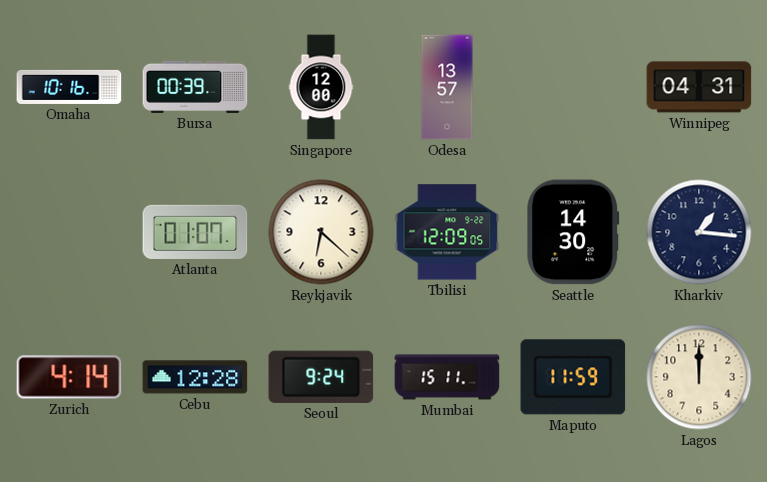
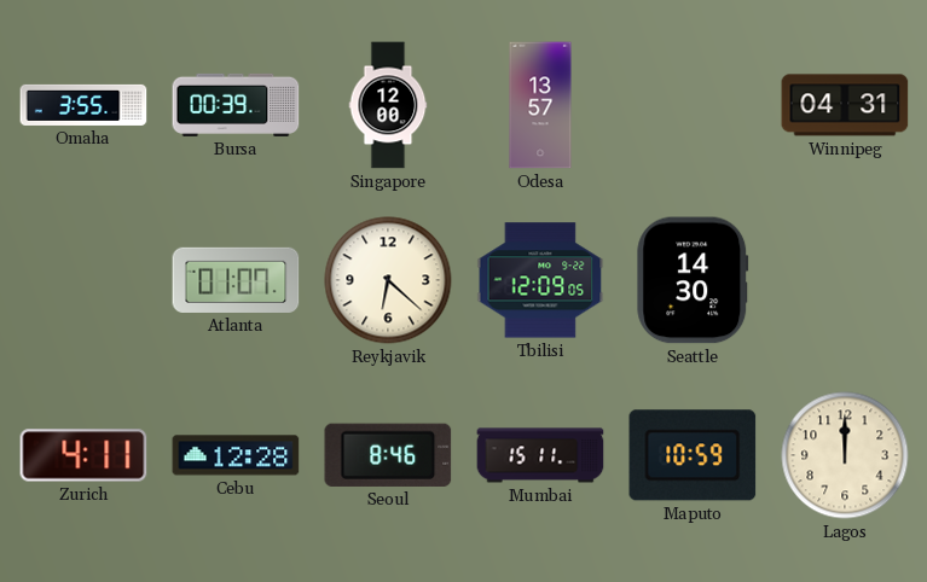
Omaha: 10:16 -> 3:55
Kharkiv: 1:16 -> none
Zurich: 4:14 -> 4:11
Seoul: 9:24 -> 8:46
Maputo: 11:59 -> 10:59
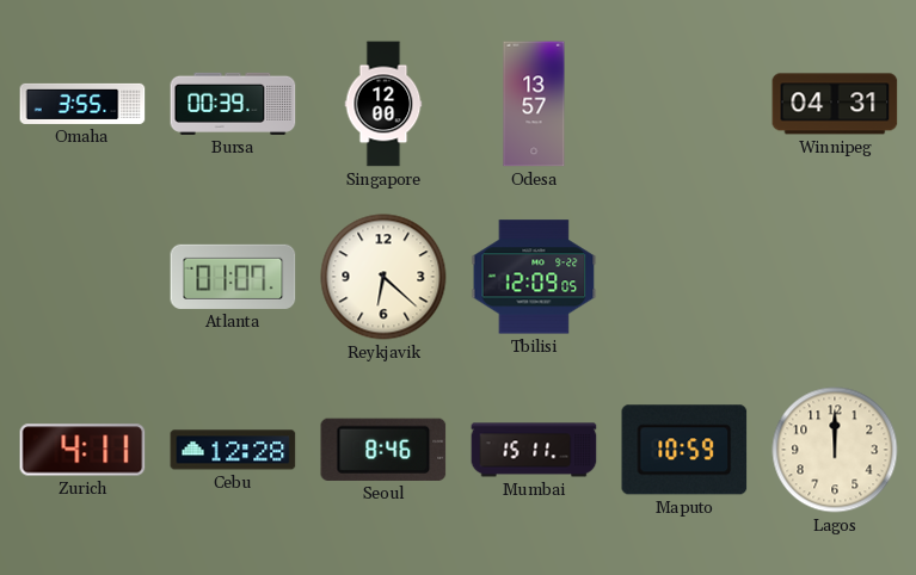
Seattle: 14:30 -> none
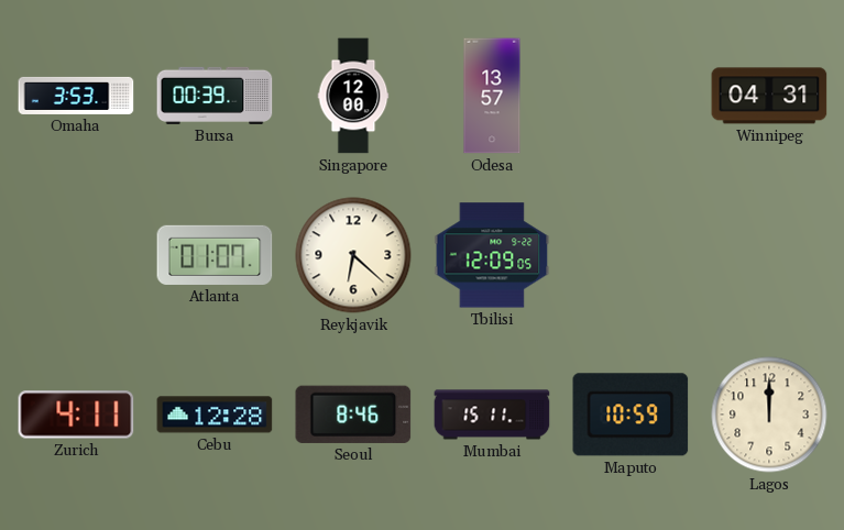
Omaha: 3:55 -> 3:53
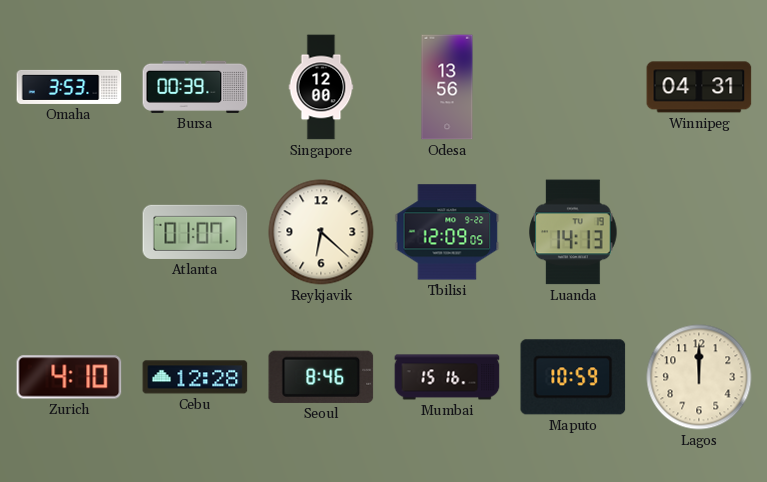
Odesa: 13:57 -> 13:56
Luanda: none -> 14:13
Zurich: 4:11 -> 4:10
Mumbai: 15:11 -> 15:16
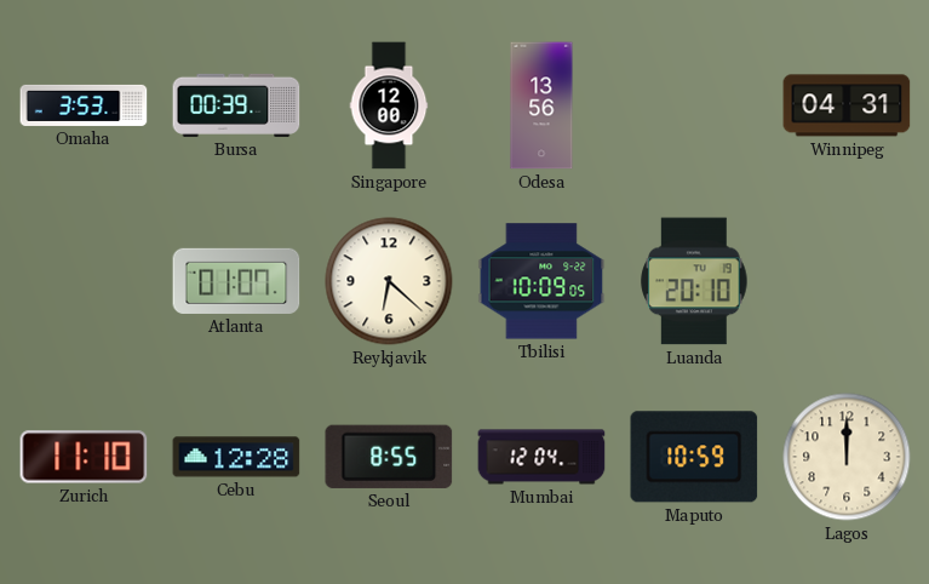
Tbilisi: 12:09 -> 10:09
Luanda: 14:13 -> 20:10
Zurich: 4:10 -> 11:10
Seoul: 8:46 -> 8:55
Mumbai: 15:16 -> 12:04
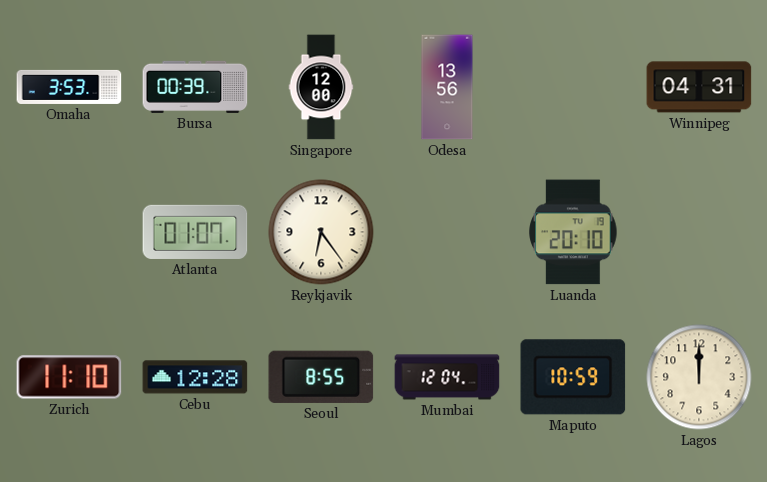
Reykjavik: 6:22 -> 6:24
Tbilisi: 10:09 -> none
